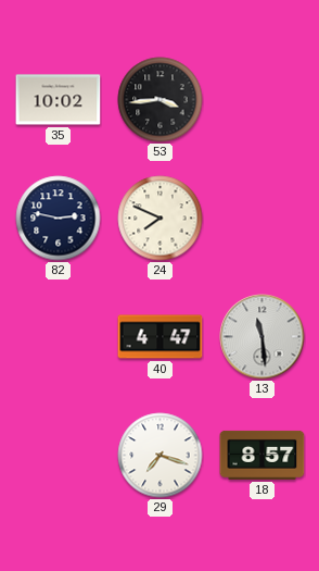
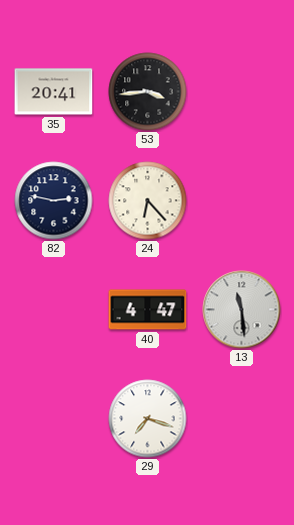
35: 10:02 -> 20:41
24: 7:49 -> 6:23
18: 8:57 -> none
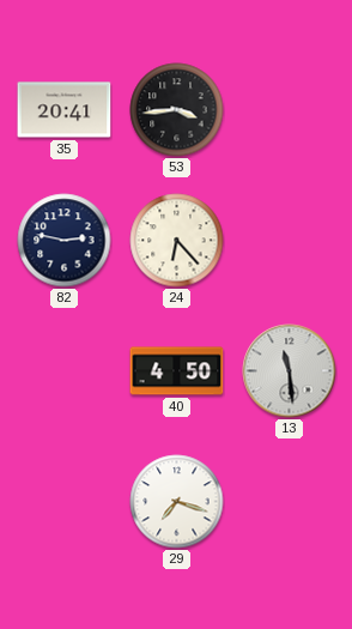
40: 4:47 -> 4:50
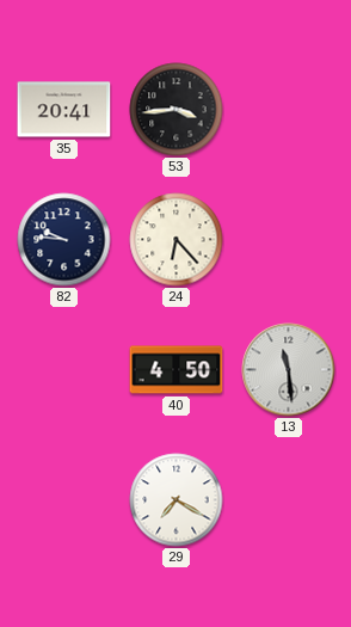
82: 2:47 -> 9:46
29: 7:18 -> 7:20
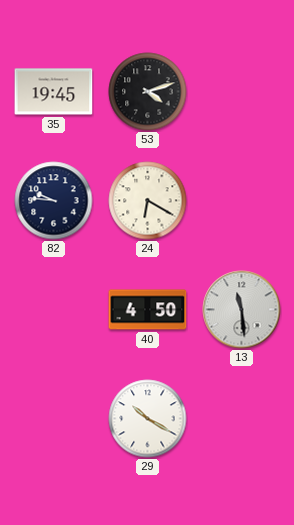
35: 20:41 -> 19:45
53: 3:44 -> 4:12
24: 6:23 -> 6:20
29: 7:20 -> 10:20
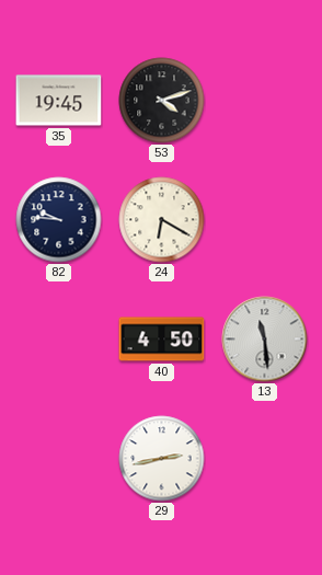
29: 10:20 -> 2:43
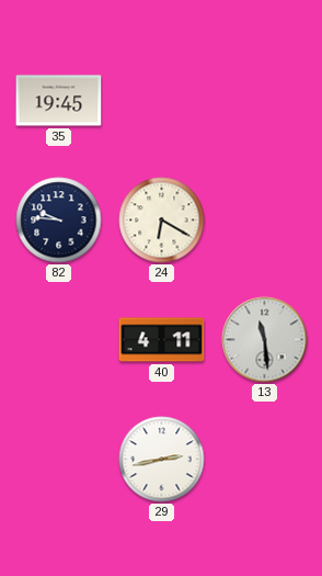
53: 4:12 -> none
40: 4:50 -> 4:11
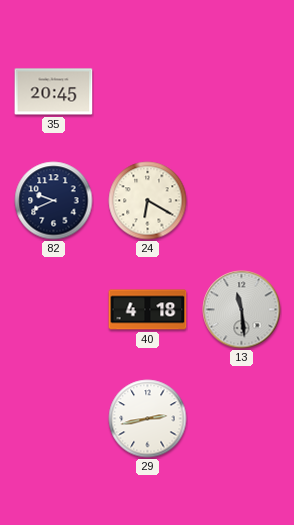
35: 19:45 -> 20:45
82: 9:46 -> 9:41
40: 4:11 -> 4:18
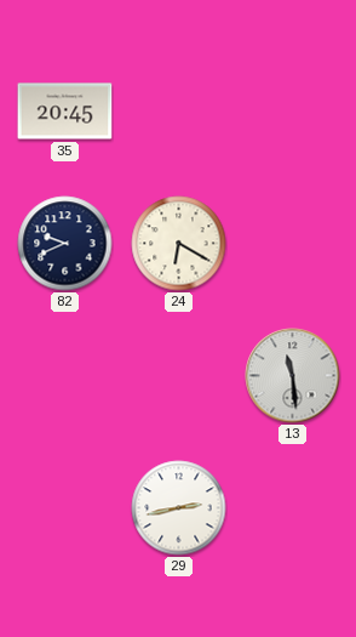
40: 4:18 -> none
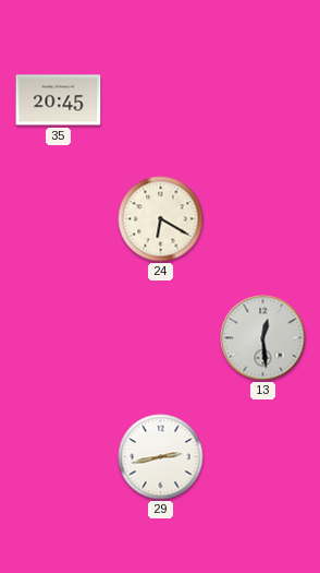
82: 9:41 -> none
13: 11:29 -> 12:29
